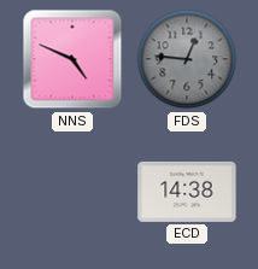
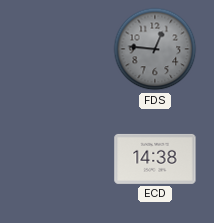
NNS: 4:49 -> none
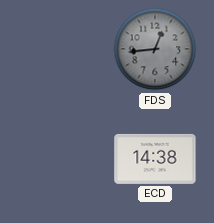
FDS: 12:46 -> 12:44
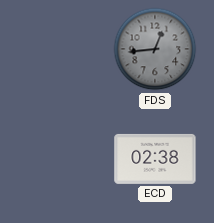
ECD: 14:38 -> 02:38
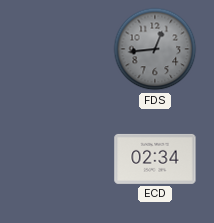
ECD: 02:38 -> 02:34
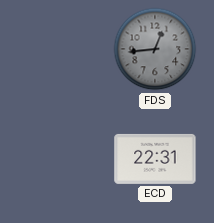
ECD: 02:34 -> 22:31
